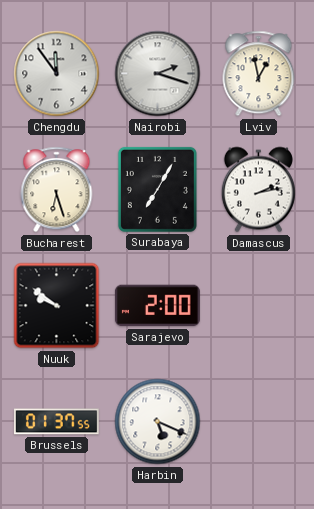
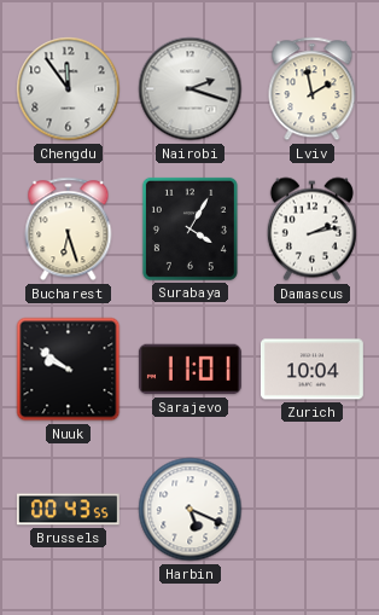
Lviv: 12:58 -> 1:58
Surabaya: 7:05 -> 4:05
Sarajevo: 2:00 -> 11:01
Zurich: none -> 10:04
Brussels: 01:37 -> 00:43
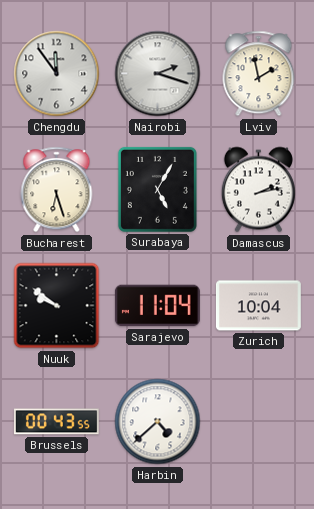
Surabaya: 4:05 -> 5:05
Sarajevo: 11:01 -> 11:04
Harbin: 5:19 -> 4:38
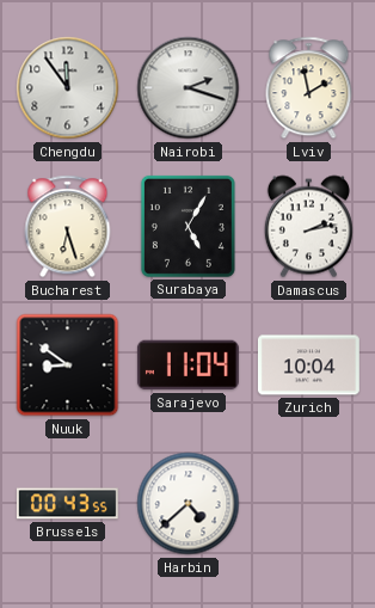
Nuuk: 9:51 -> 8:51
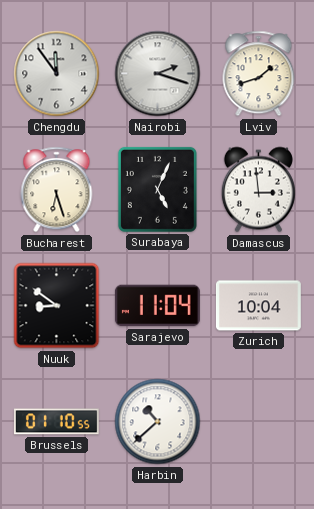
Lviv: 1:58 -> 1:42
Surabaya: 5:05 -> 5:04
Damascus: 2:13 -> 2:59
Brussels: 00:43 -> 01:10
Harbin: 4:38 -> 10:38
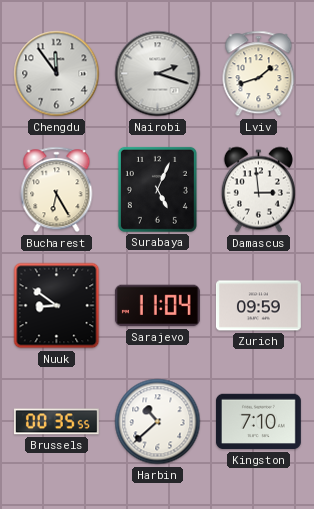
Bucharest: 6:27 -> 6:25
Zurich: 10:04 -> 09:59
Brussels: 01:10 -> 00:35
Kingston: none -> 7:10
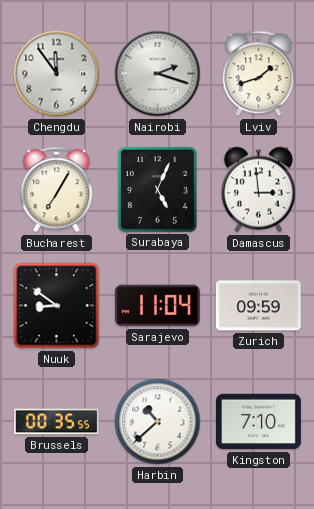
Bucharest: 6:25 -> 7:05
